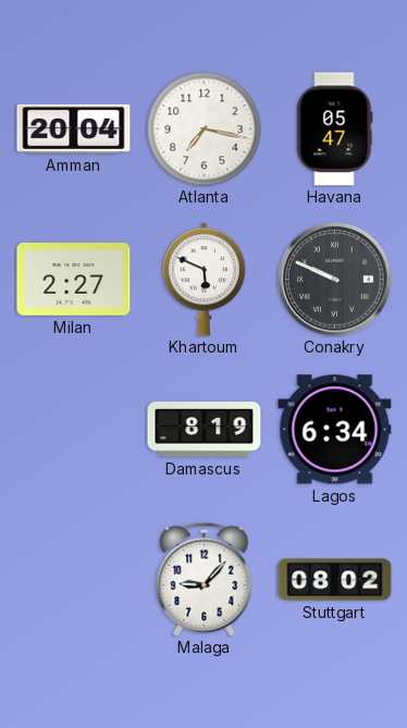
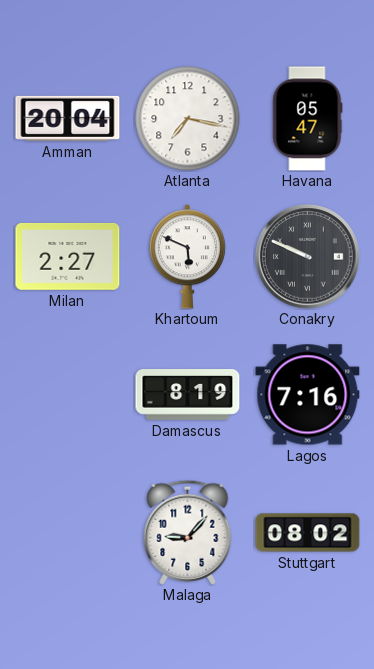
Lagos: 6:34 -> 7:16
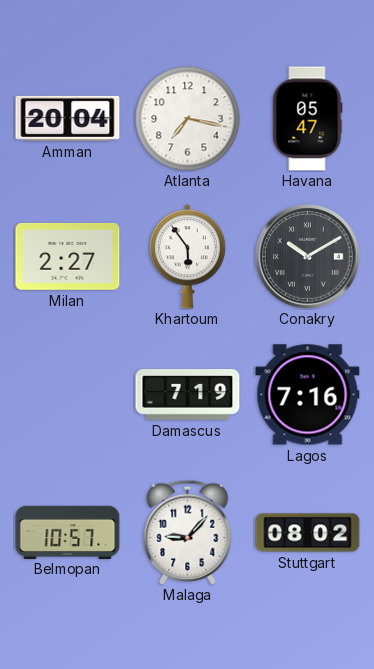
Khartoum: 5:49 -> 5:54
Conakry: 9:49 -> 10:10
Damascus: 8:19 -> 7:19
Belmopan: none -> 10:57
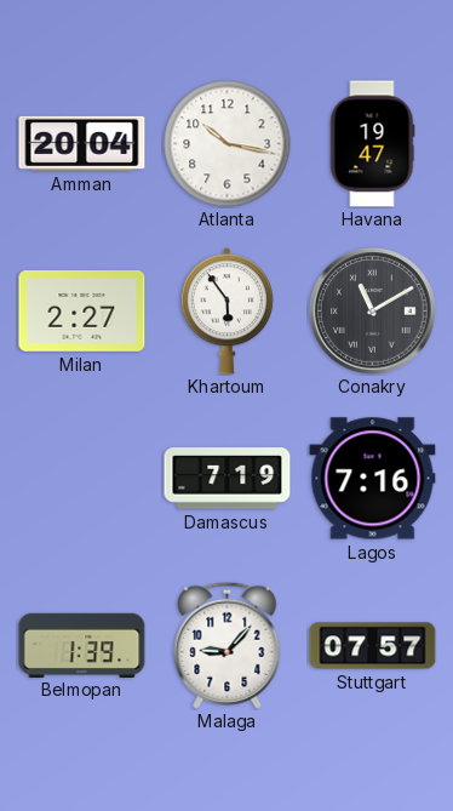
Atlanta: 7:17 -> 10:17
Havana: 05:47 -> 19:47
Conakry: 10:10 -> 11:10
Belmopan: 10:57 -> 1:39
Stuttgart: 08:02 -> 07:57
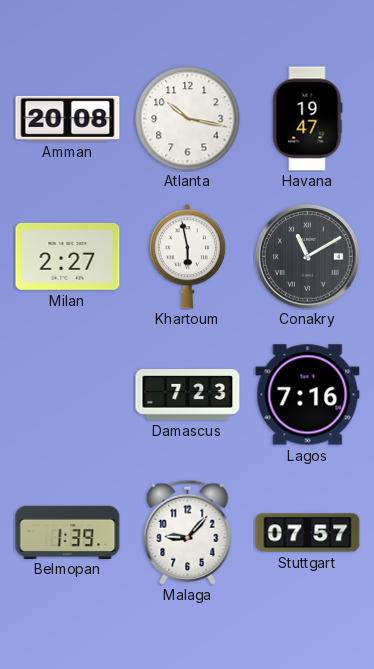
Amman: 20:04 -> 20:08
Khartoum: 5:54 -> 5:58
Damascus: 7:19 -> 7:23
